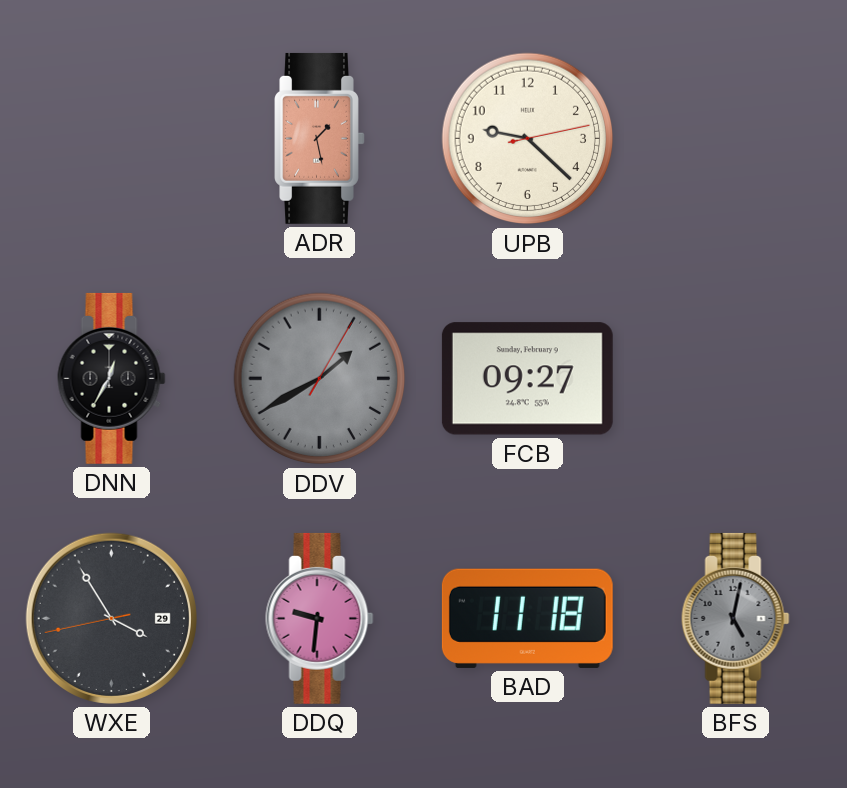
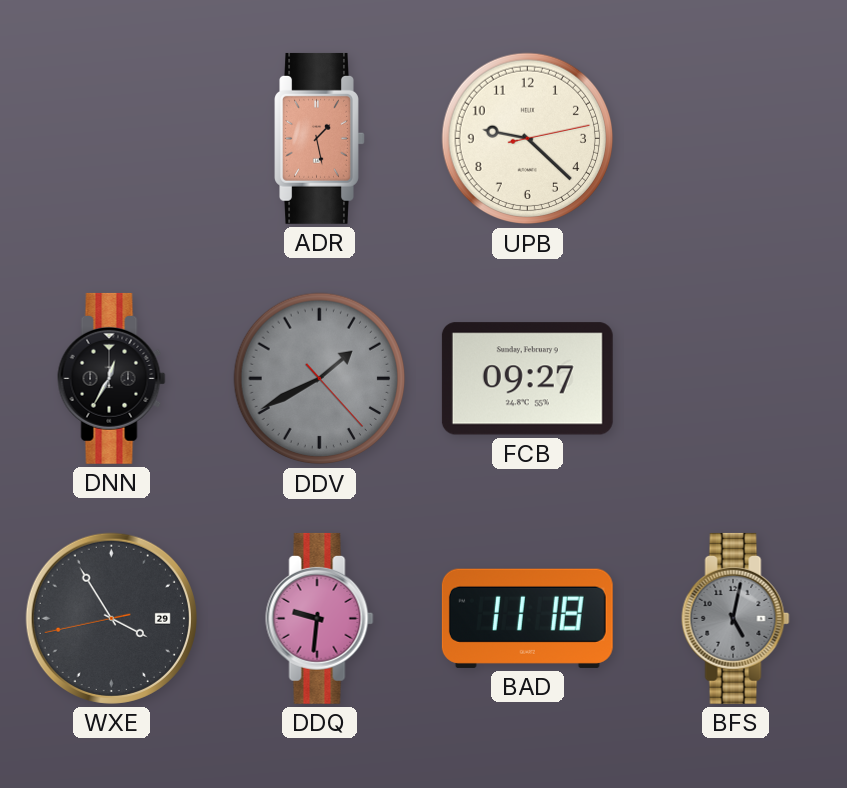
DDV: 1:40:05 -> 1:40:23
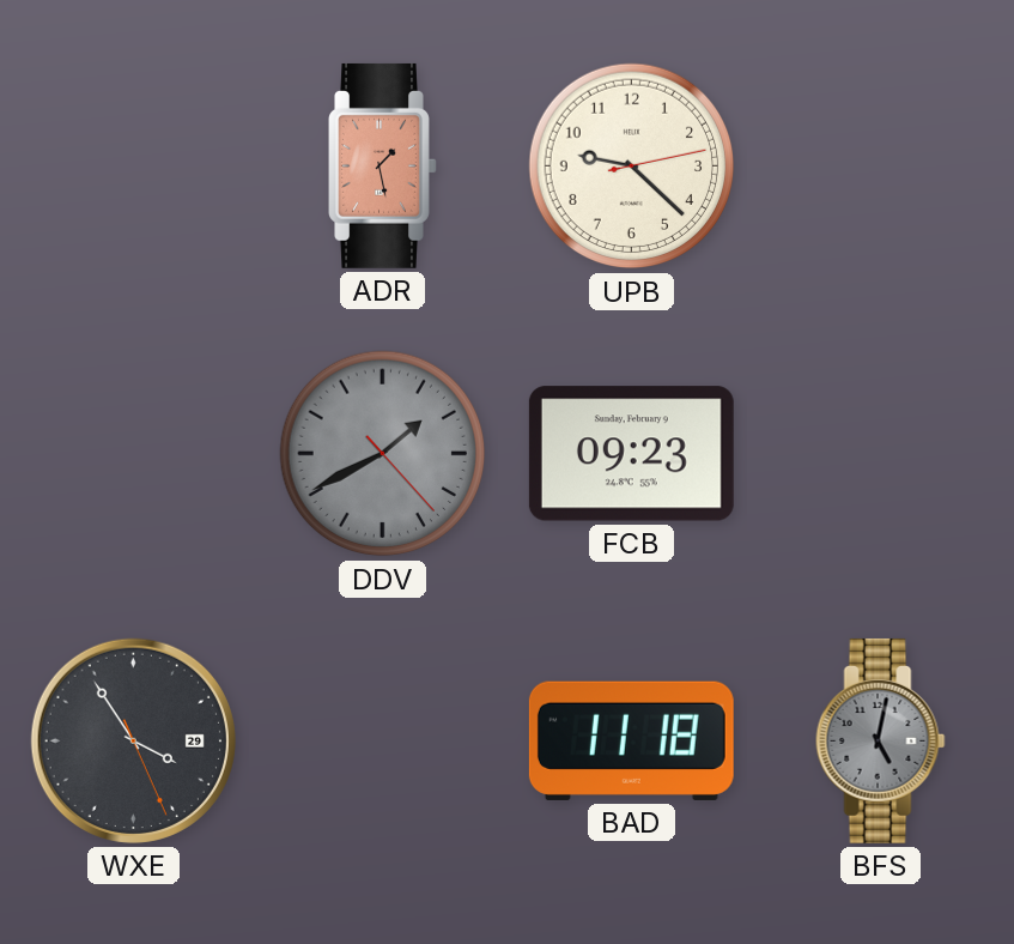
DNN: 12:35 -> none
FCB: 09:27 -> 09:23
WXE: 3:54:43 -> 3:54:26
DDQ: 9:31 -> none
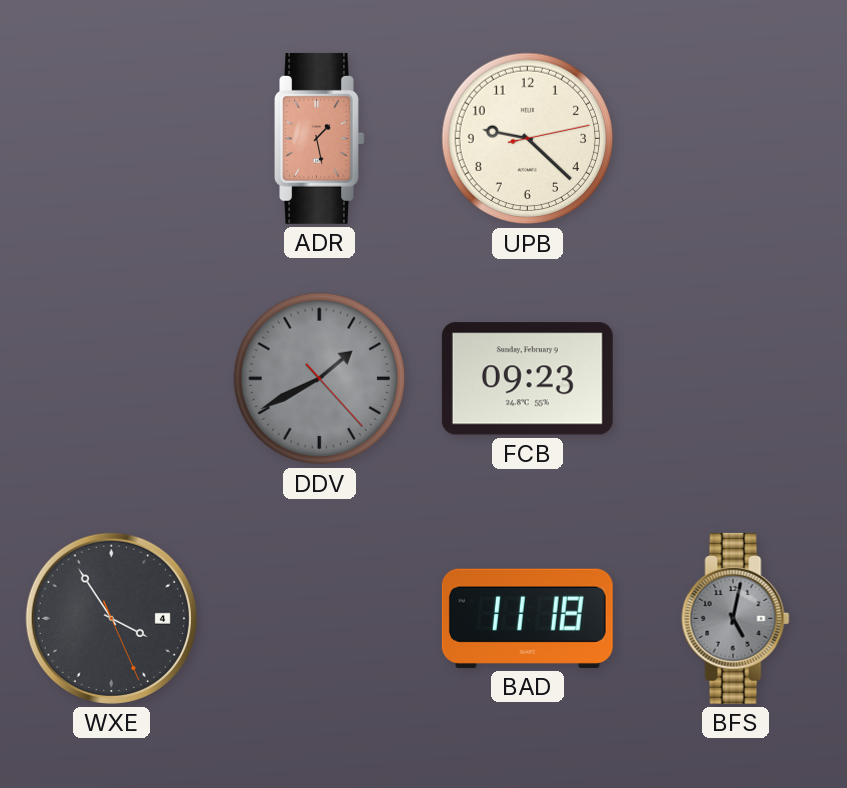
WXE date: 29 -> 4
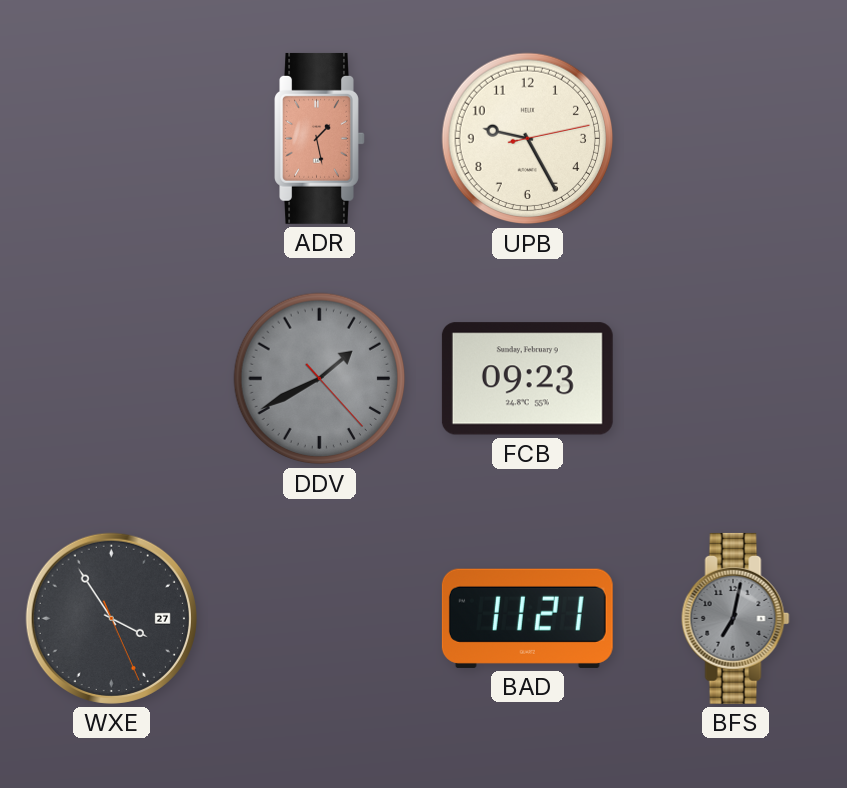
UPB: 9:22 -> 9:25
WXE date: 4 -> 27
BAD: 11:18 -> 11:21
BFS: 5:02 -> 7:02
